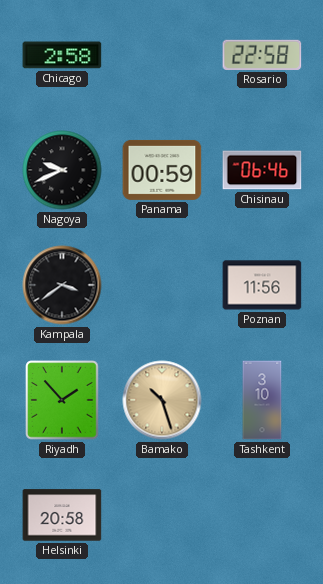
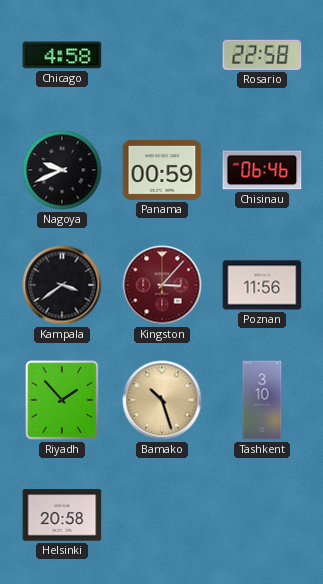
Chicago: 2:58 -> 4:58
Kingston: none -> 3:07
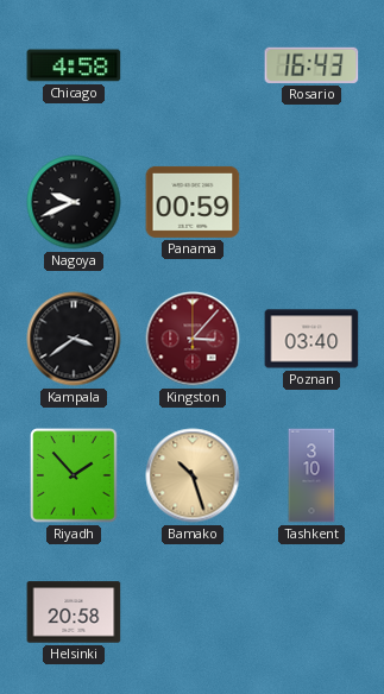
Rosario: 22:58 -> 16:43
Chisinau: 06:46 -> none
Poznan: 11:56 -> 03:40
